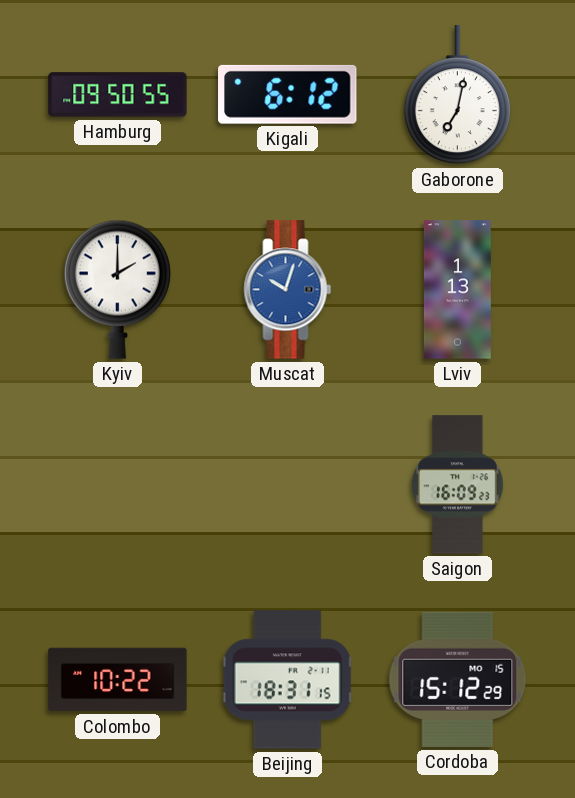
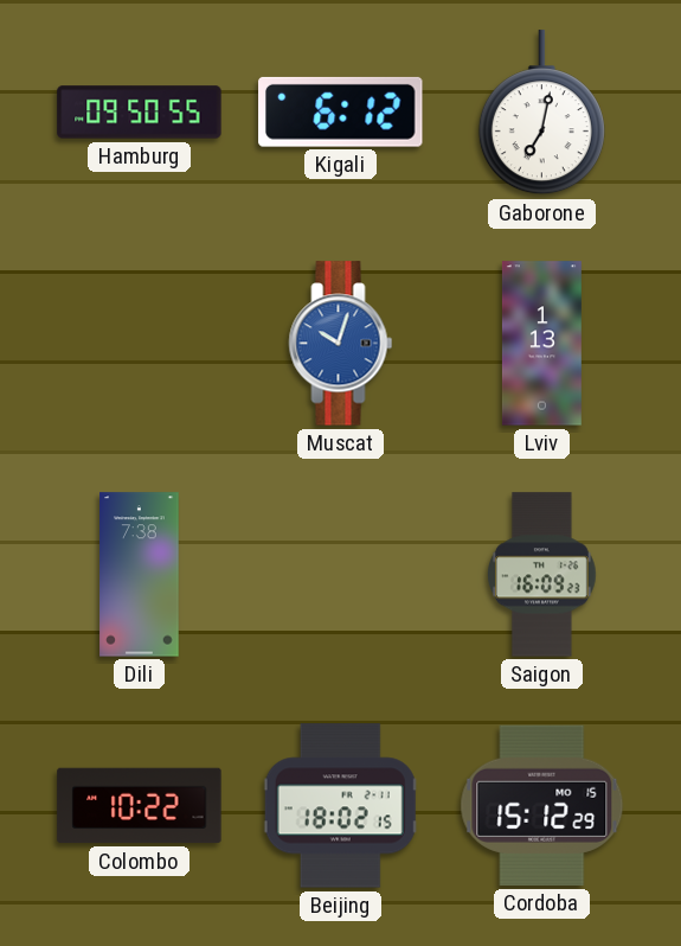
Kyiv: 2:00 -> none
Dili: none -> 7:38
Beijing: 18:31 -> 18:02
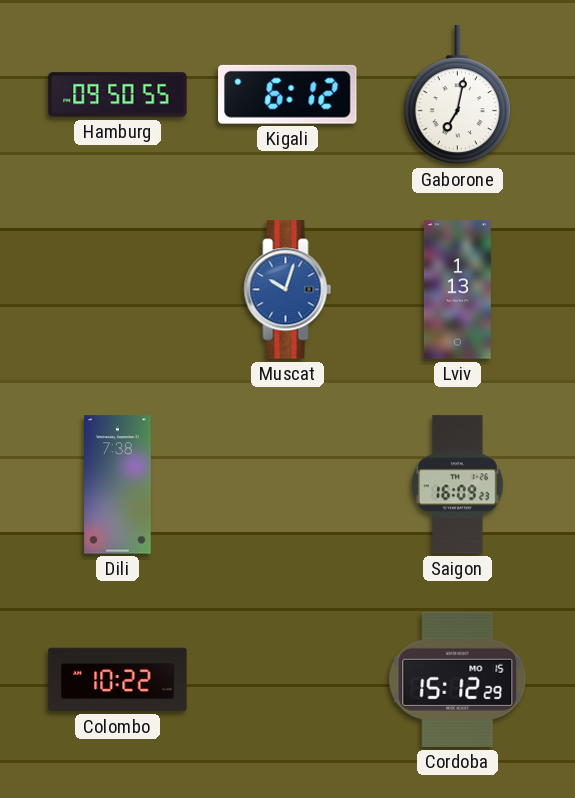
Beijing: 18:02 -> none
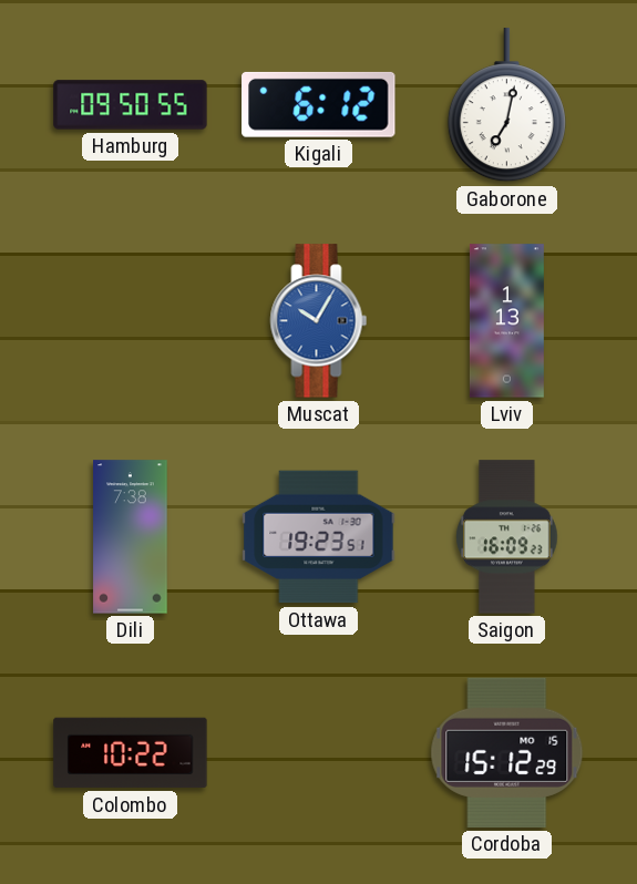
Muscat: 10:03 -> 10:05
Ottawa: none -> 19:23
